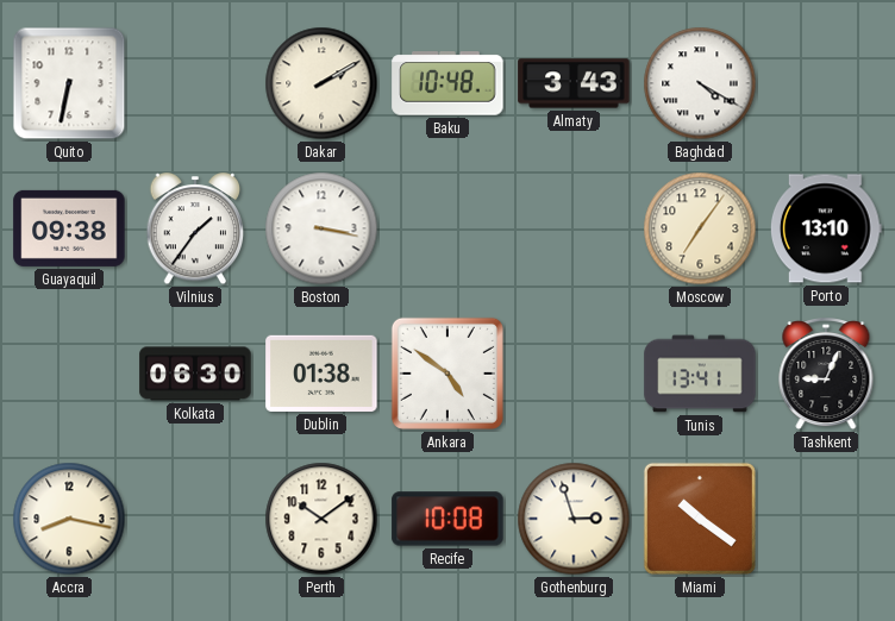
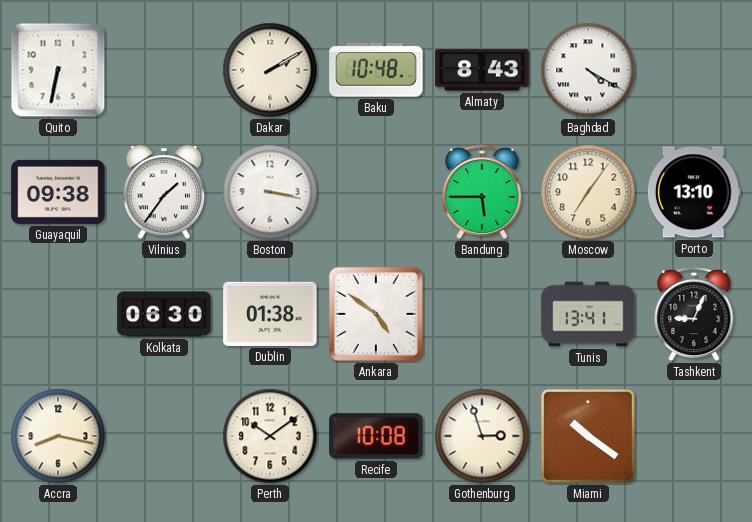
Almaty: 3:43 -> 8:43
Bandung: none -> 5:45
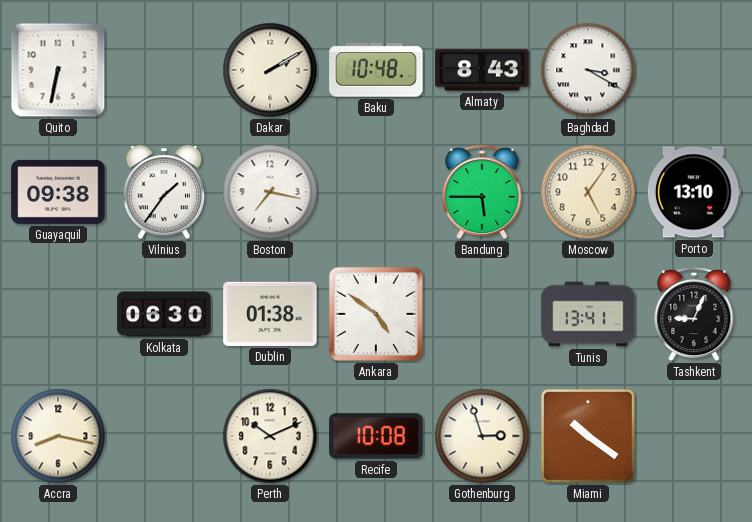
Baghdad: 4:20 -> 3:20
Boston: 3:17 -> 7:17
Moscow: 7:06 -> 5:06
Perth: 10:09 -> 10:11
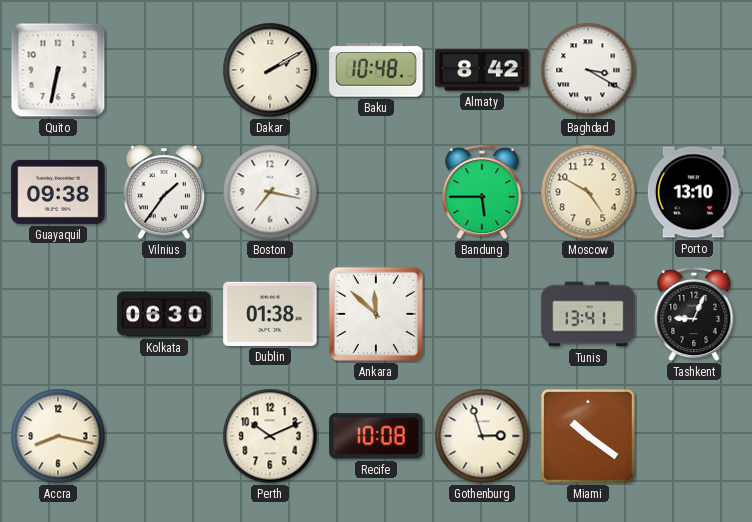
Almaty: 8:43 -> 8:42
Moscow: 5:06 -> 4:50
Ankara: 4:51 -> 11:52
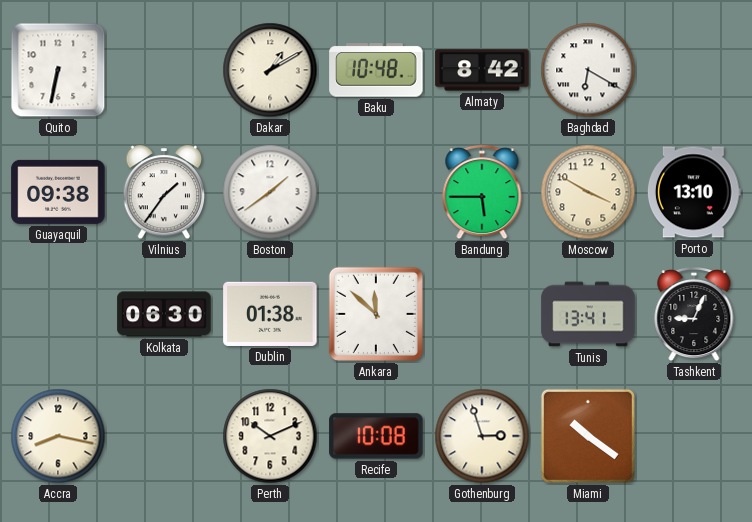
Dakar: 2:10 -> 1:10
Baghdad: 3:20 -> 6:20
Boston: 7:17 -> 1:39
Moscow: 4:50 -> 3:50
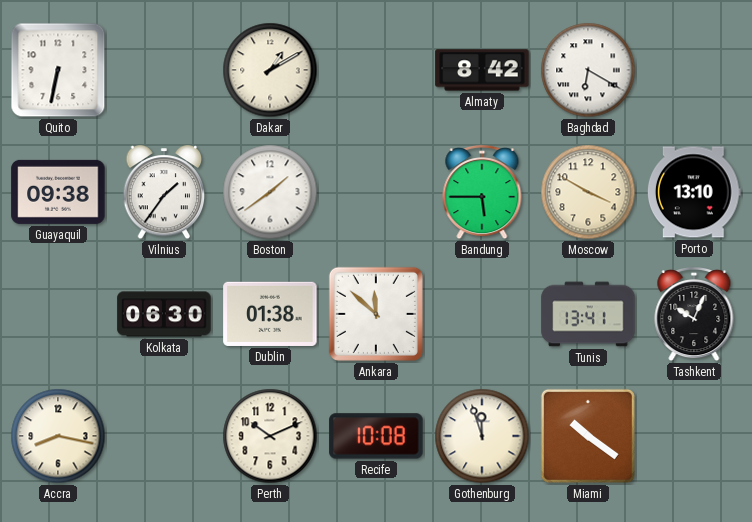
Baku: 10:48 -> none
Tashkent: 9:04 -> 10:04
Gothenburg: 2:57 -> 11:57
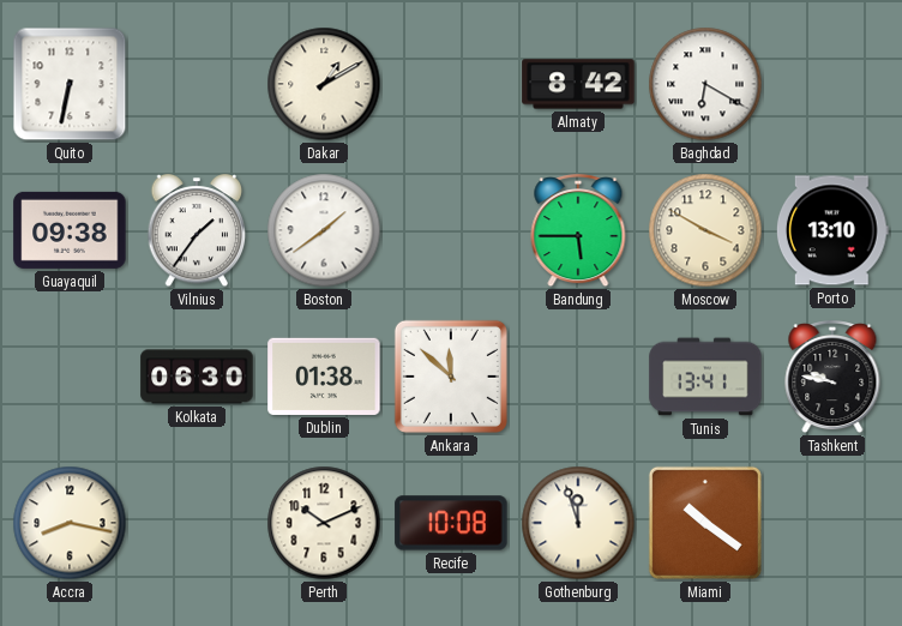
Tashkent: 10:04 -> 9:47
